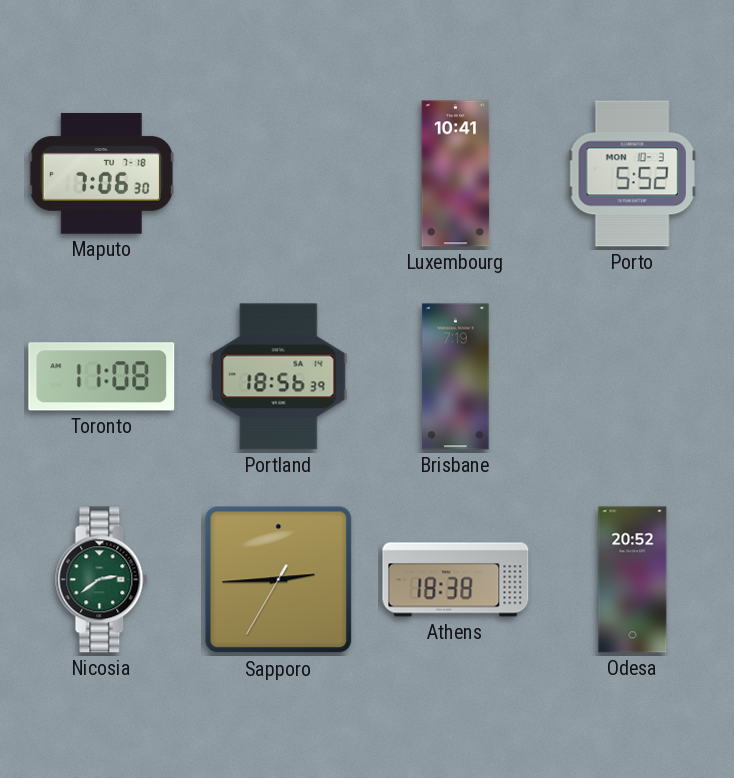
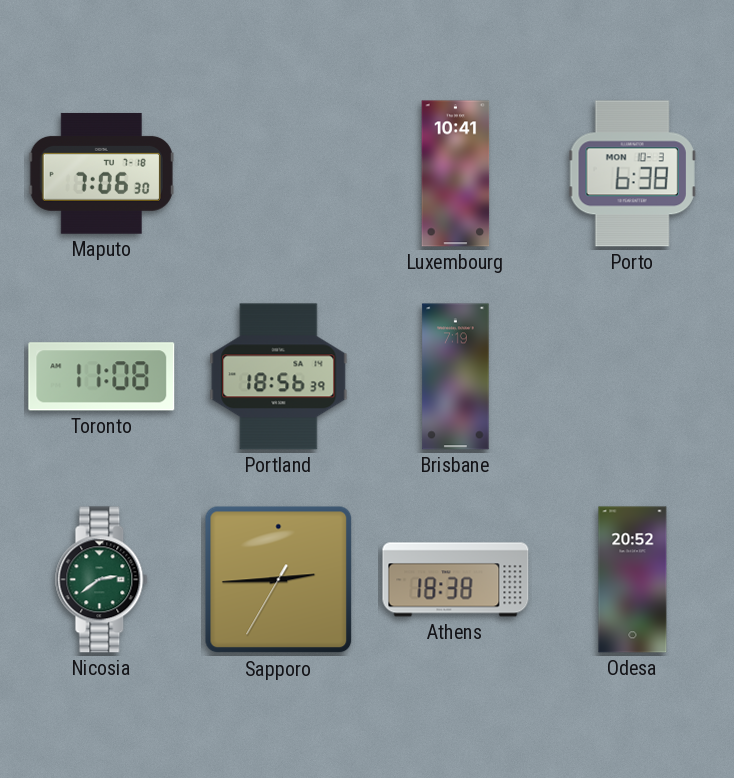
Porto: 5:52 -> 6:38
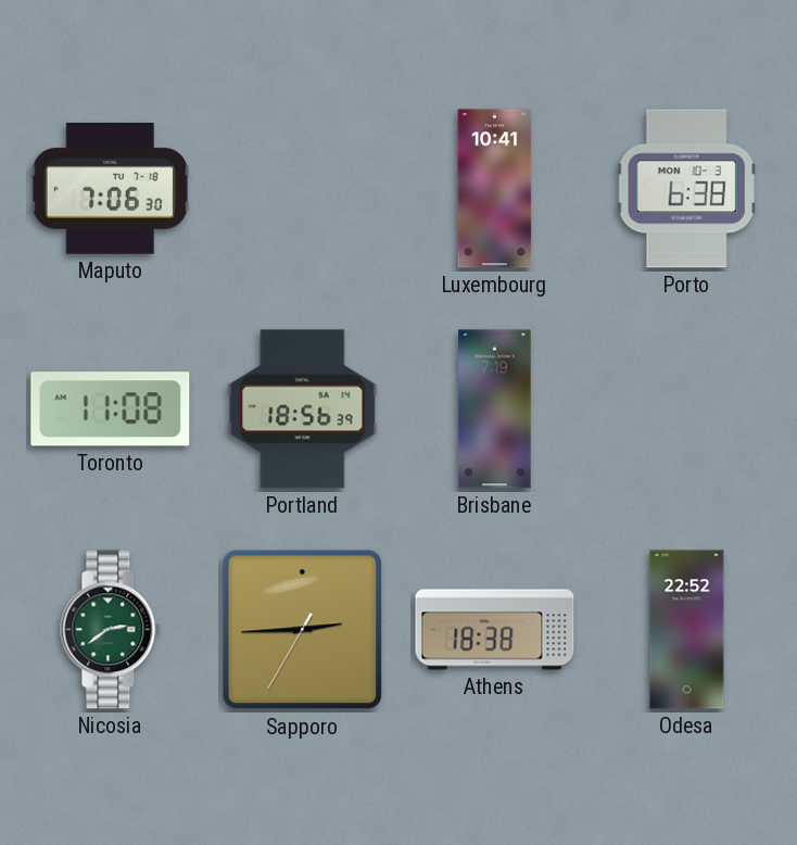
Odesa: 20:52 -> 22:52
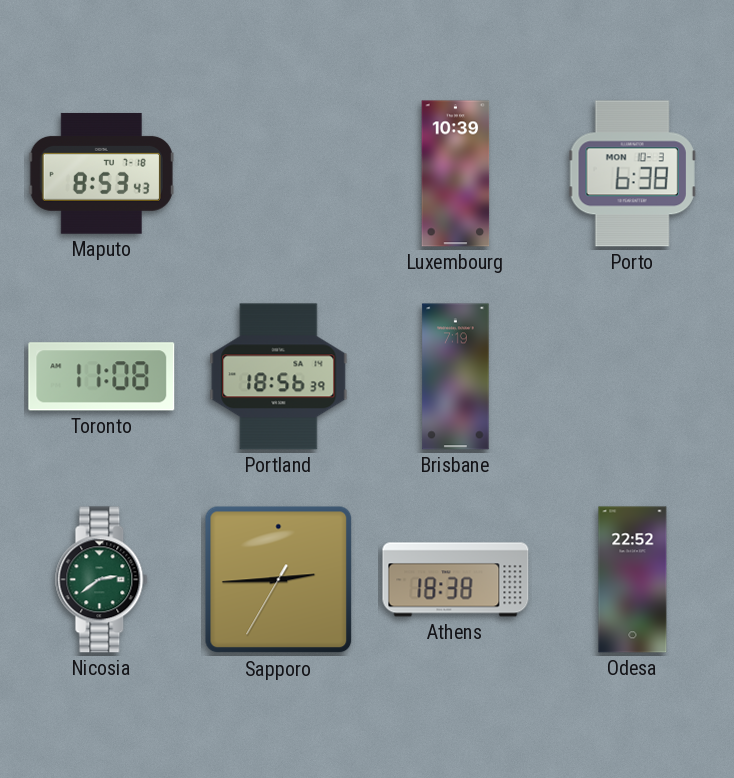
Maputo: 7:06 -> 8:53
Luxembourg: 10:41 -> 10:39
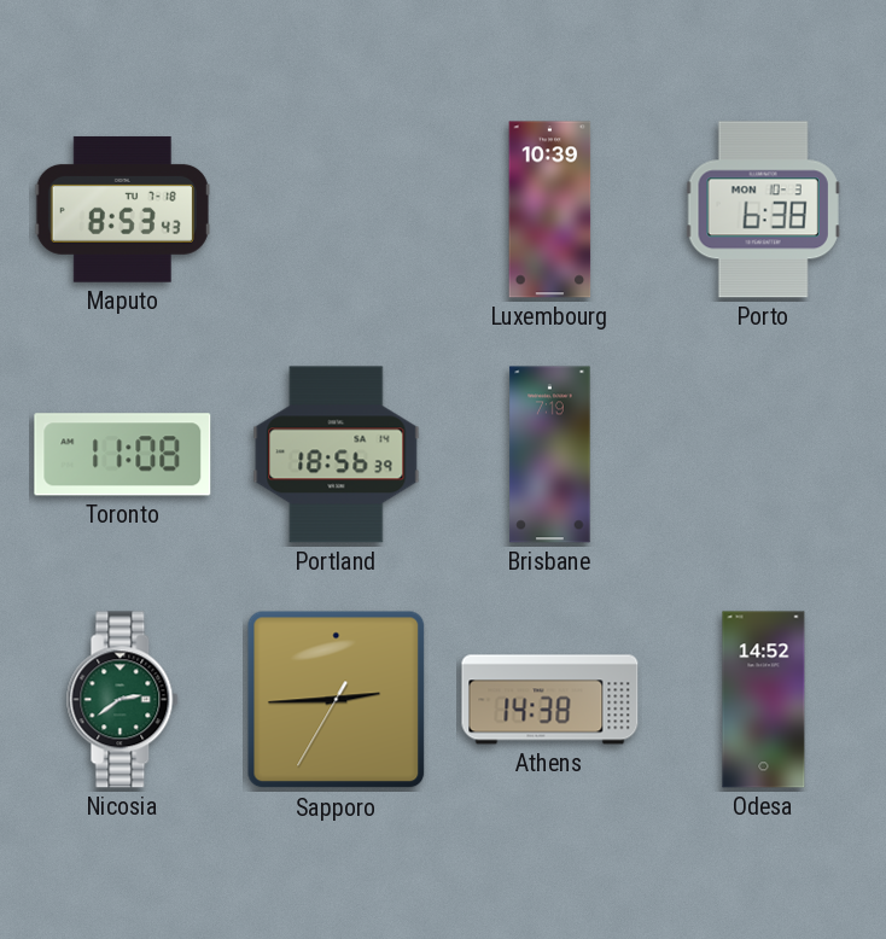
Athens: 18:38 -> 14:38
Odesa: 22:52 -> 14:52
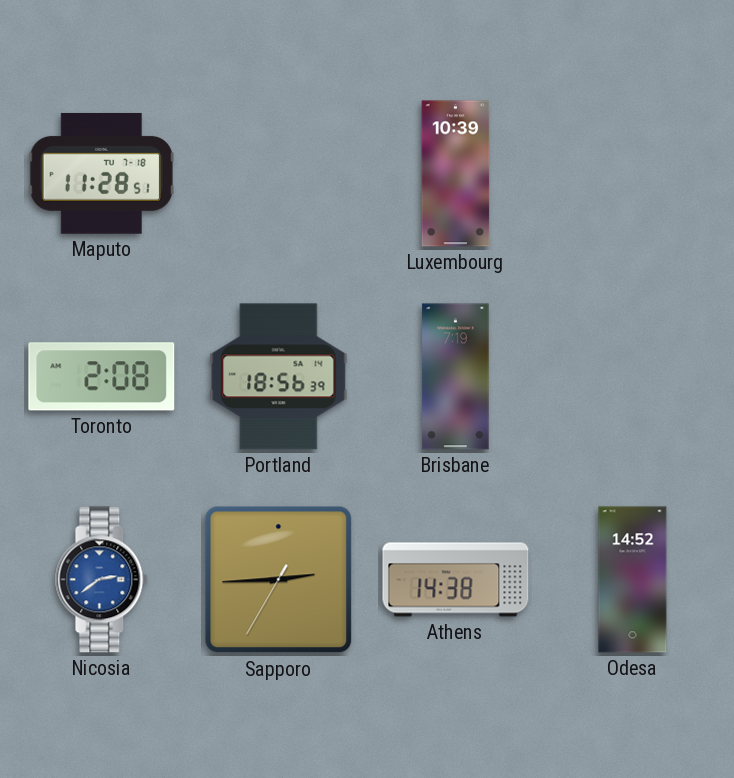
Maputo: 8:53 -> 11:28
Porto: 6:38 -> none
Toronto: 11:08 -> 2:08
Nicosia dial: green -> blue
